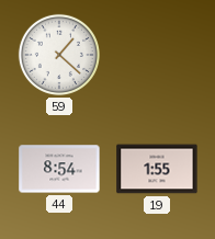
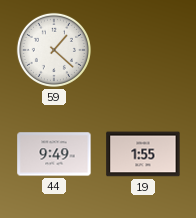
44: 8:54 -> 9:49
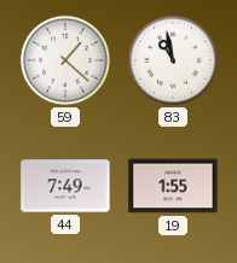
83: none -> 10:58
44: 9:49 -> 7:49
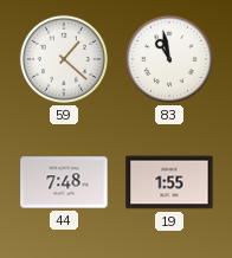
44: 7:49 -> 7:48
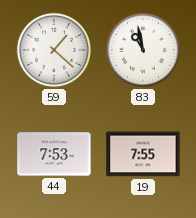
44: 7:48 -> 7:53
19: 1:55 -> 7:55
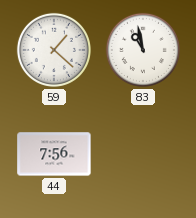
44: 7:53 -> 7:56
19: 7:55 -> none
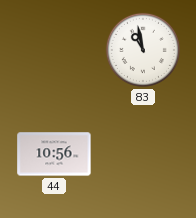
59: 1:22 -> none
44: 7:56 -> 10:56
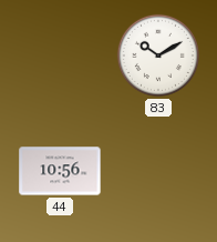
83: 10:58 -> 10:10
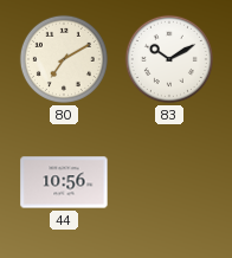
80: none -> 7:10
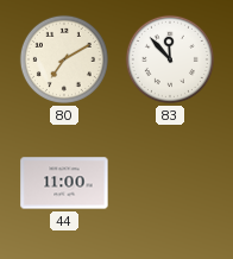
83: 10:10 -> 11:53
44: 10:56 -> 11:00
